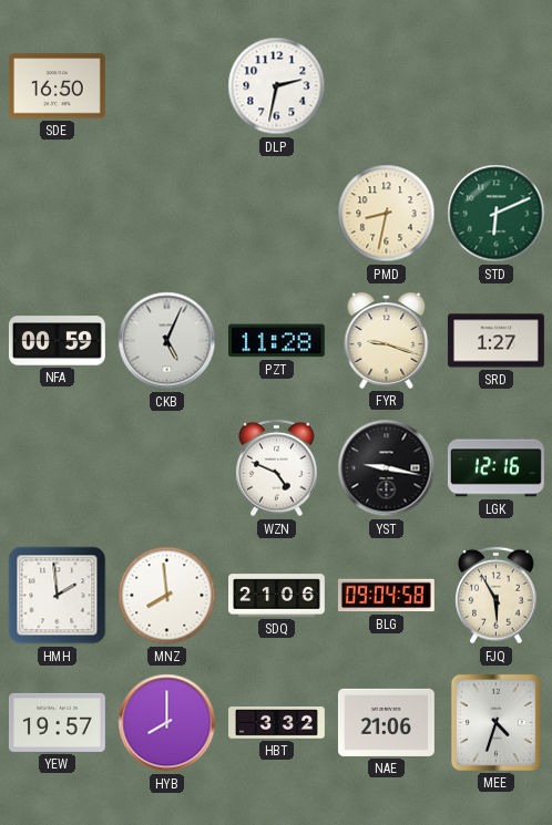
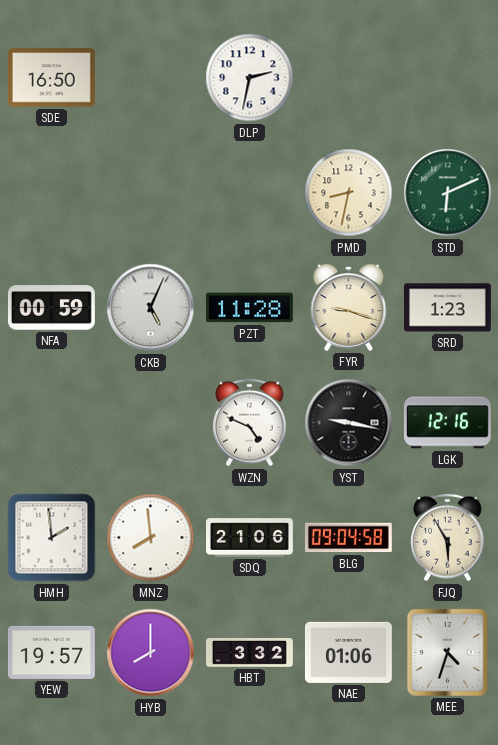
SRD: 1:27 -> 1:23
NAE: 21:06 -> 01:06
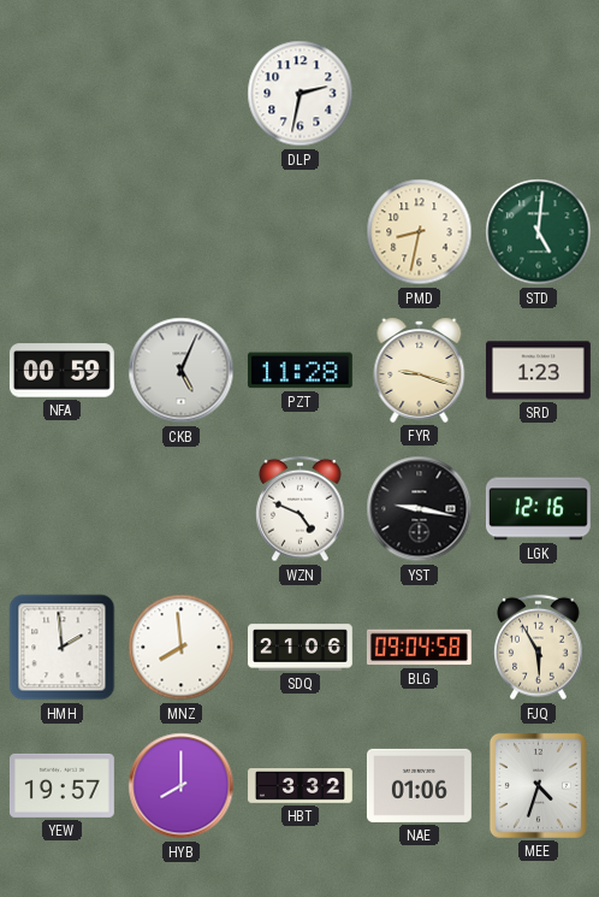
SDE: 16:50 -> none
STD: 6:11 -> 5:01
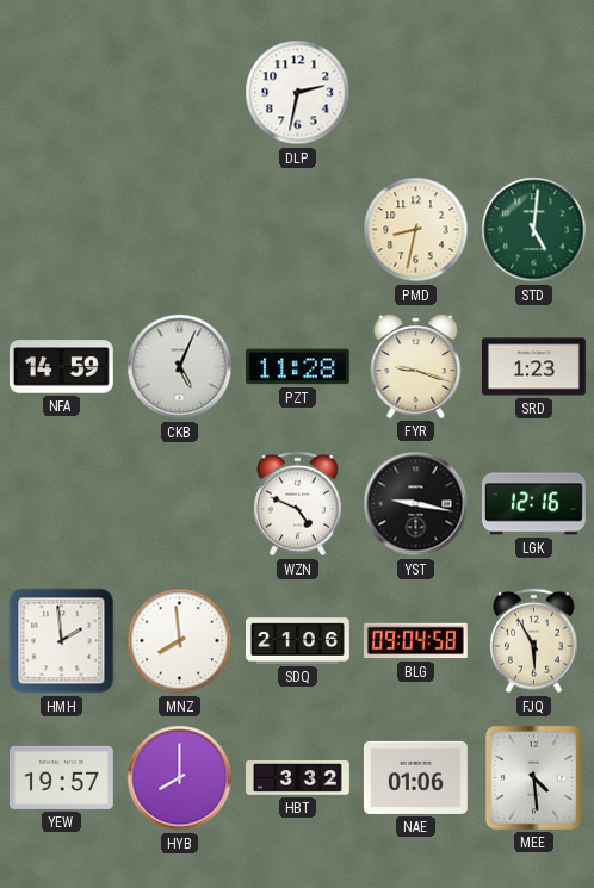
NFA: 00:59 -> 14:59
MEE: 4:33 -> 4:29
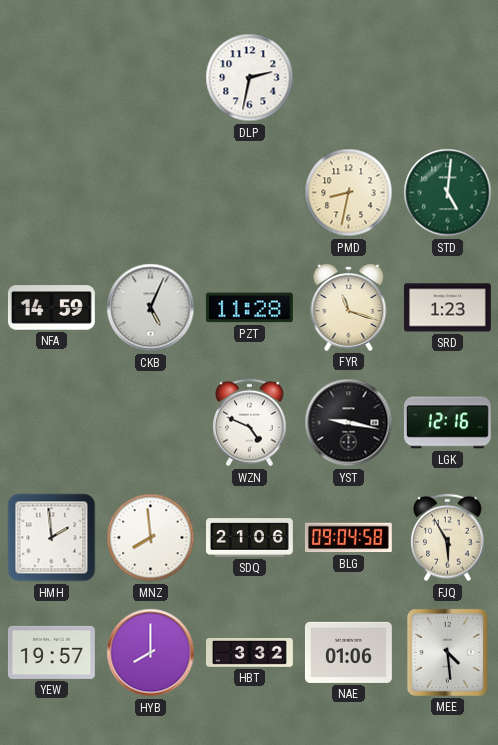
FYR: 9:18 -> 11:18
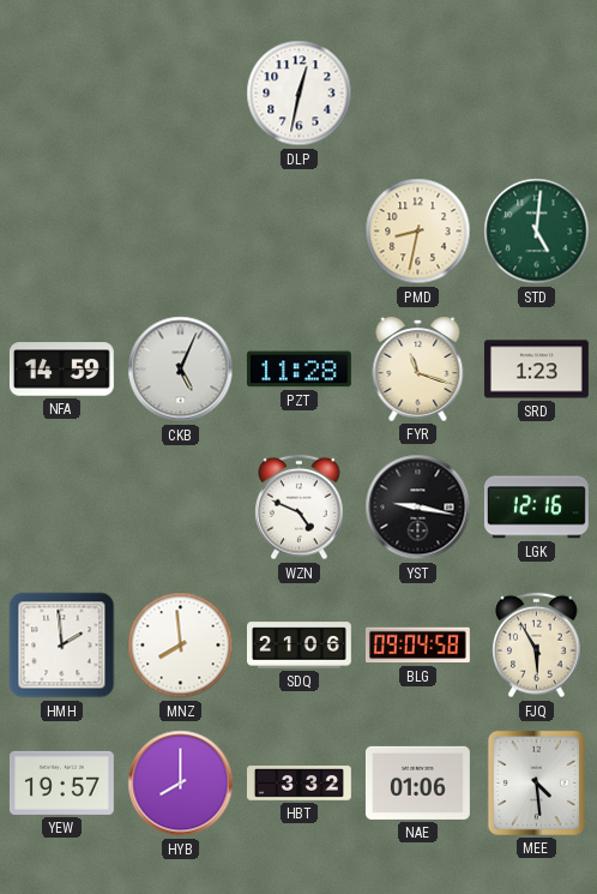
DLP: 2:32 -> 12:32
